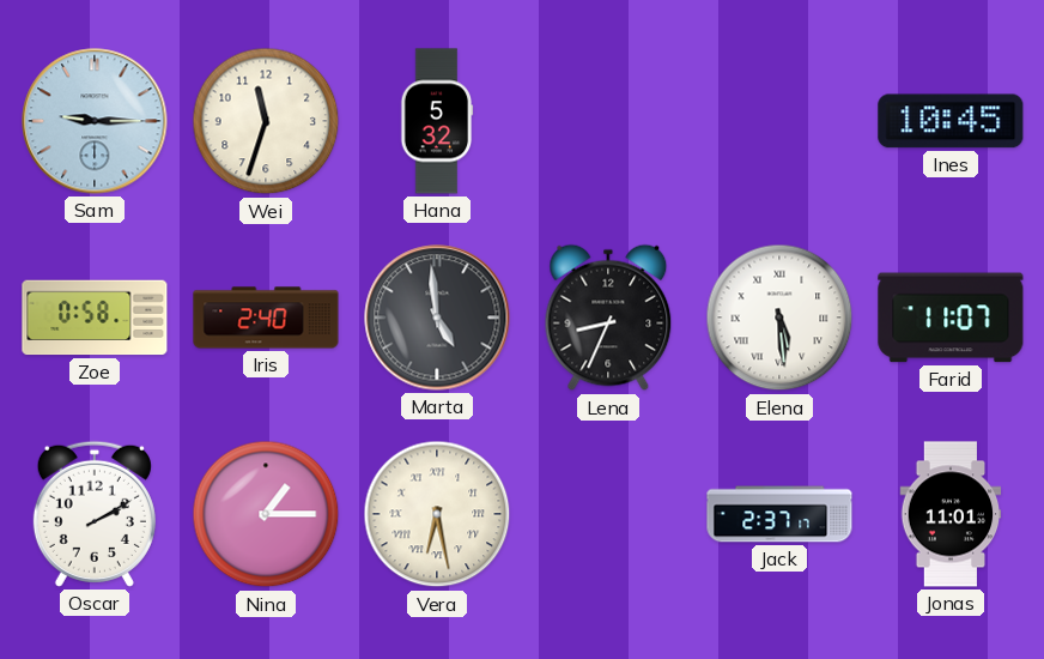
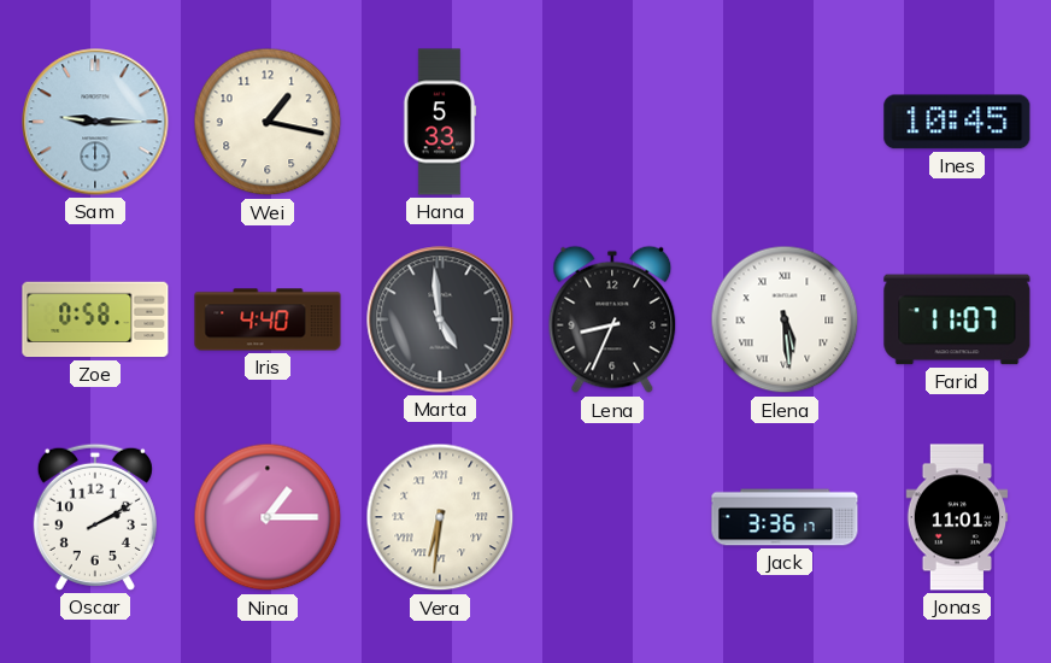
Wei: 11:33 -> 1:17
Hana: 5:32 -> 5:33
Iris: 2:40 -> 4:40
Vera: 6:28 -> 6:31
Jack: 2:37 -> 3:36
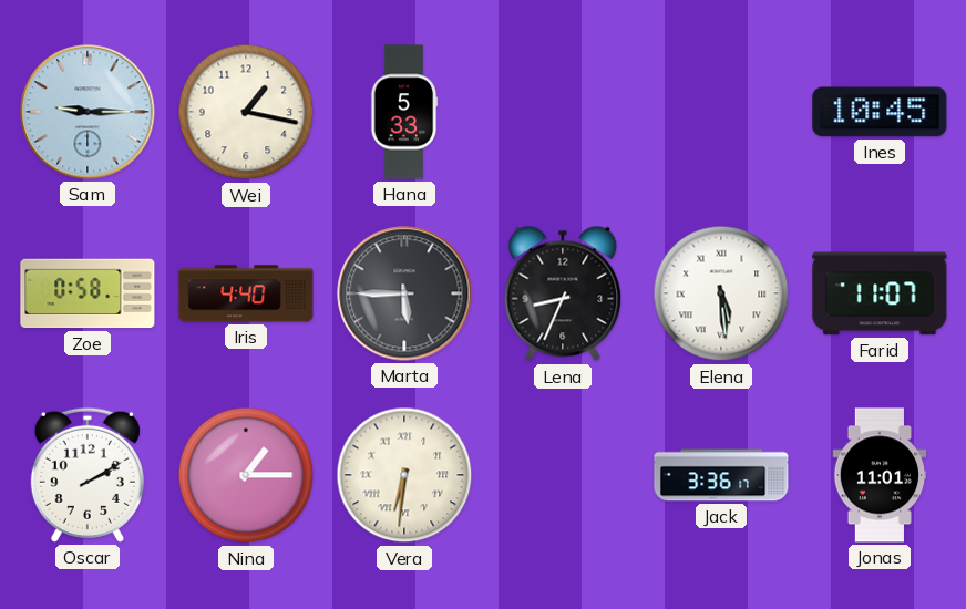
Marta: 4:59 -> 5:45
